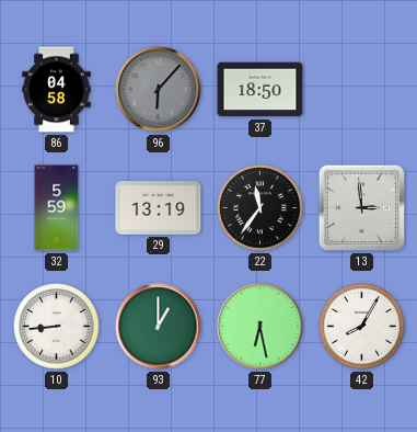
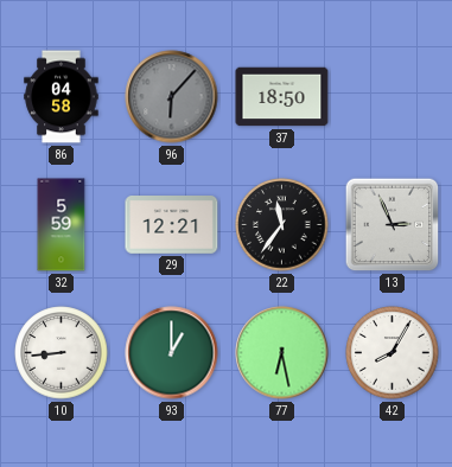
29: 13:19 -> 12:21
13: 2:59 -> 2:56
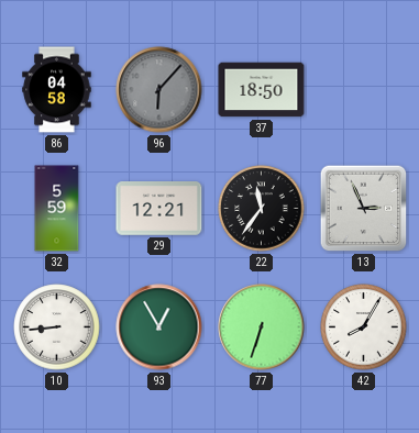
93: 1:00 -> 12:55
77: 6:28 -> 6:33
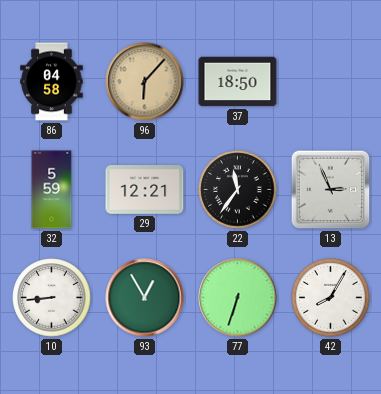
96 dial: grey -> champagne
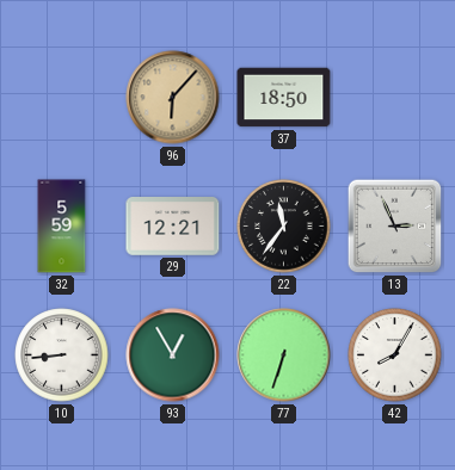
86: 04:58 -> none
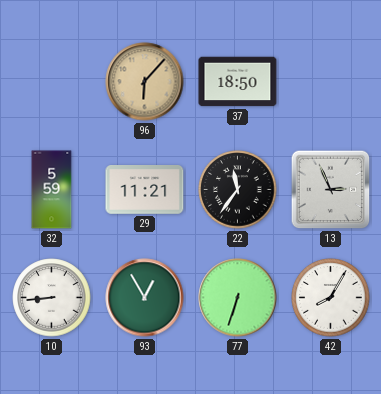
29: 12:21 -> 11:21
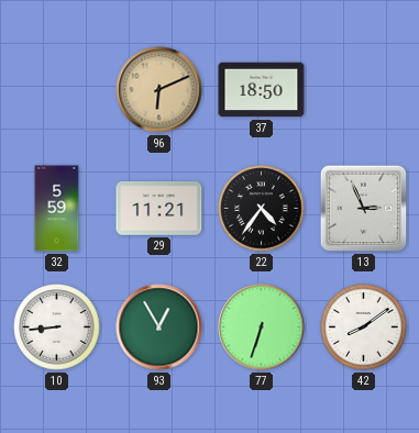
96: 6:07 -> 6:11
22: 11:36 -> 4:36
42: 8:05 -> 8:09
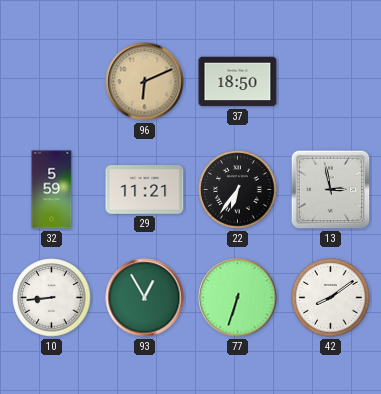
22: 4:36 -> 6:36
13: 2:56 -> 2:58
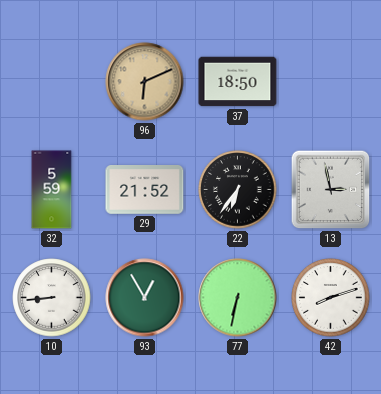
29: 11:21 -> 21:52
77: 6:33 -> 6:32
42: 8:09 -> 8:12
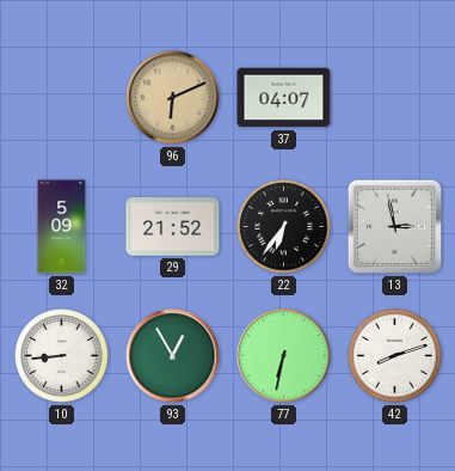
37: 18:50 -> 04:07
32: 5:59 -> 5:09
